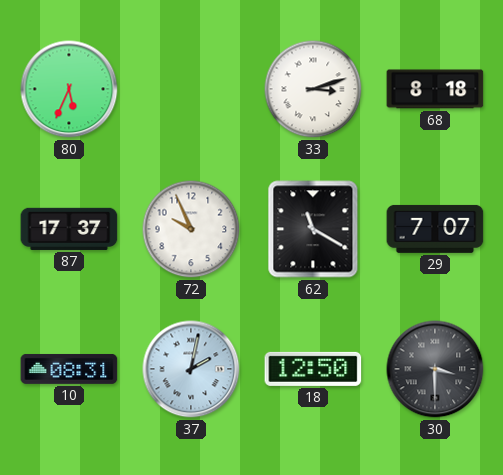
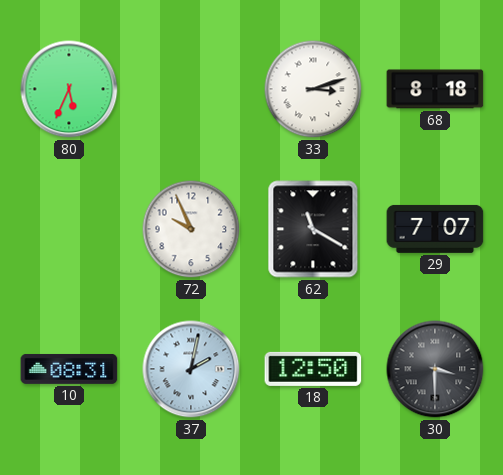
87: 17:37 -> none
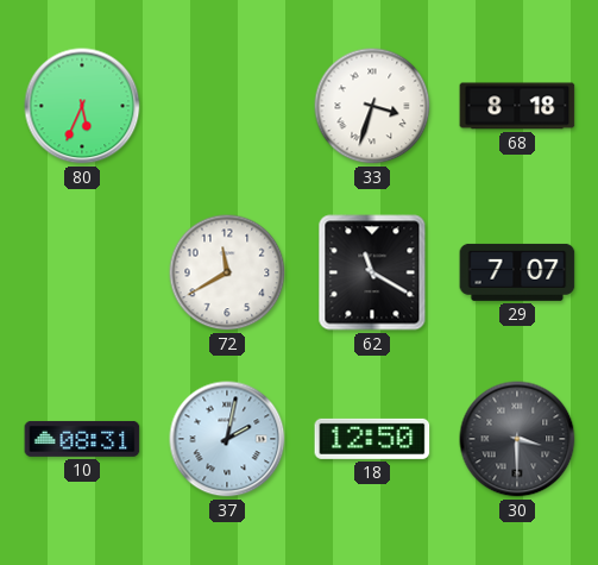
33: 3:12 -> 3:33
72: 9:56 -> 11:40
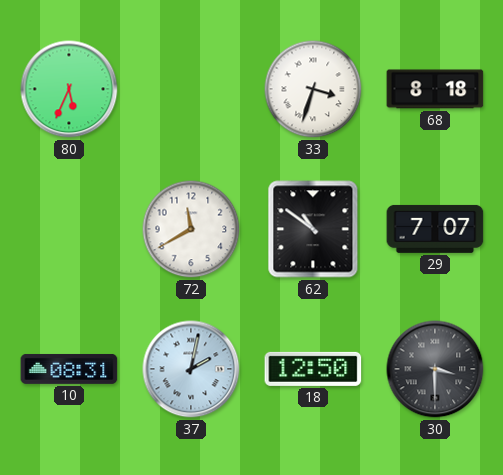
62: 11:20 -> 10:51
